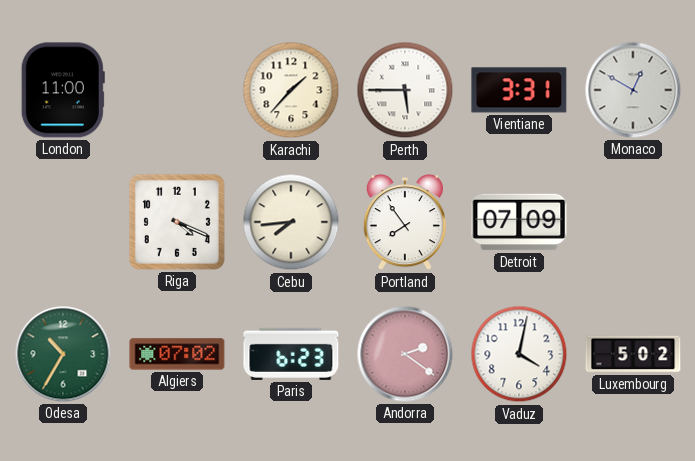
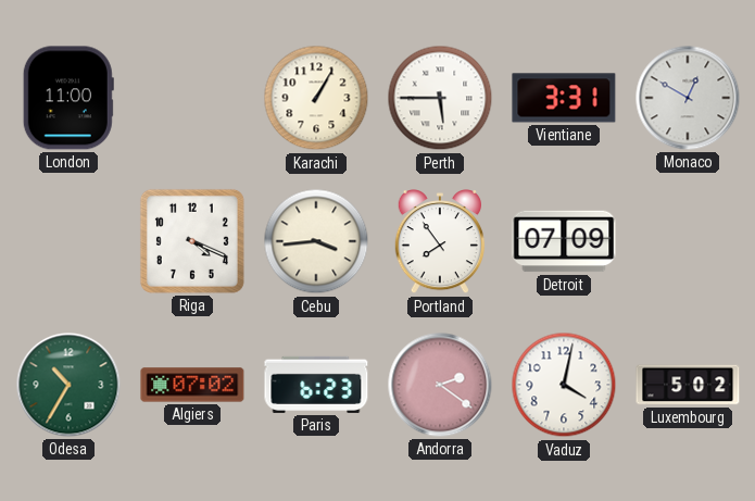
Karachi: 1:37 -> 1:05
Cebu: 7:44 -> 3:44
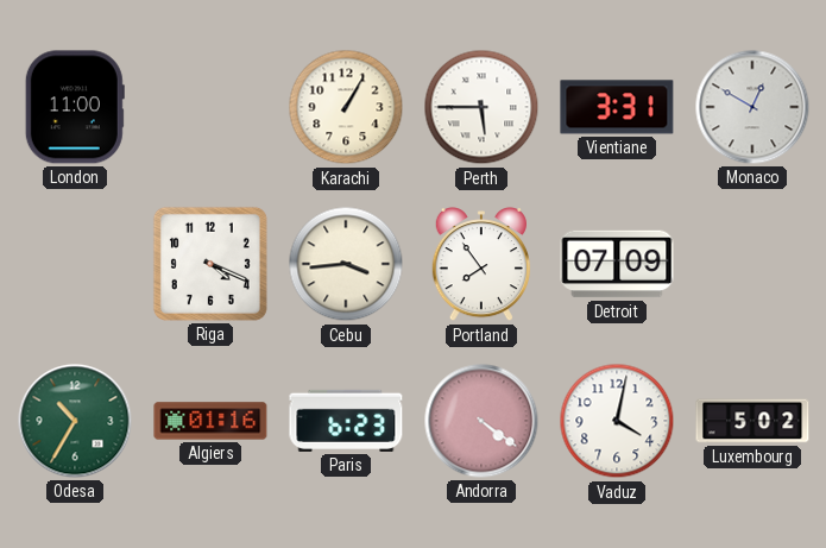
Algiers: 07:02 -> 01:16
Andorra: 2:21 -> 4:21
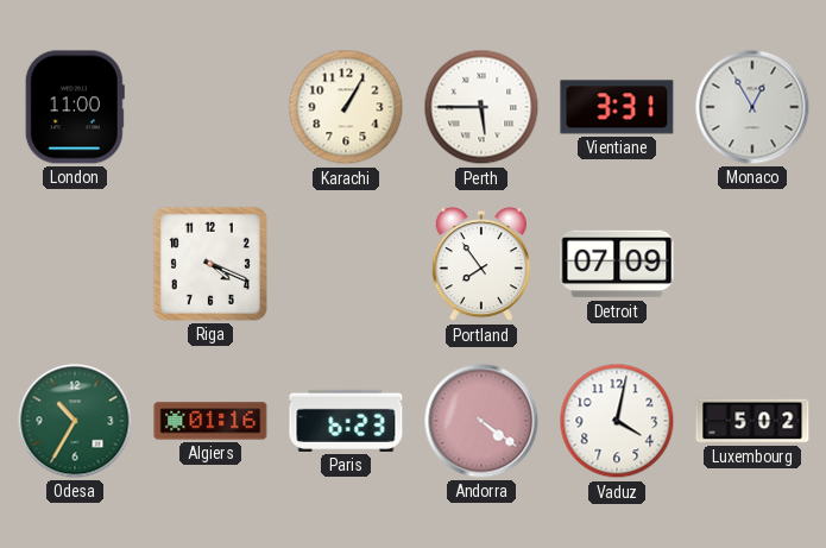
Monaco: 12:50 -> 12:55
Cebu: 3:44 -> none
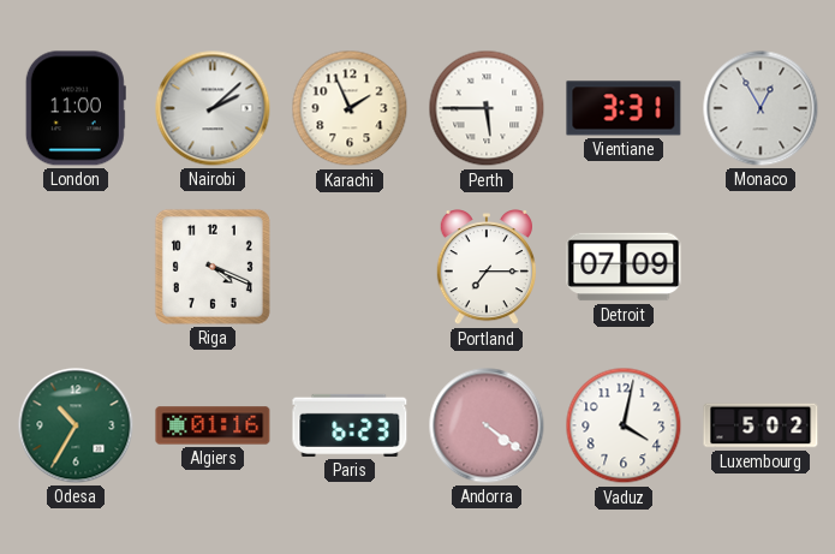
Nairobi: none -> 2:08
Karachi: 1:05 -> 1:56
Portland: 7:54 -> 7:15
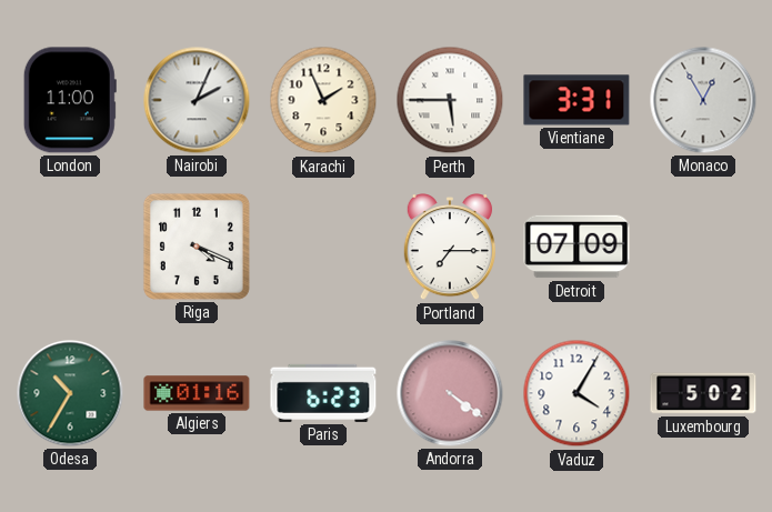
Nairobi: 2:08 -> 2:04
Vaduz: 4:02 -> 4:05
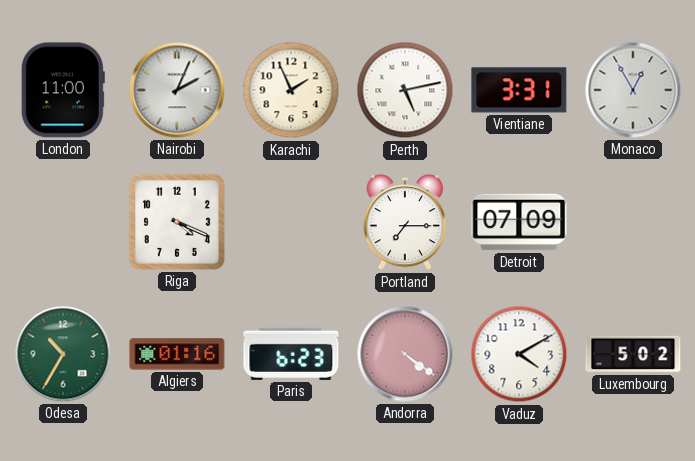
Perth: 5:45 -> 5:13
Vaduz: 4:05 -> 4:10
